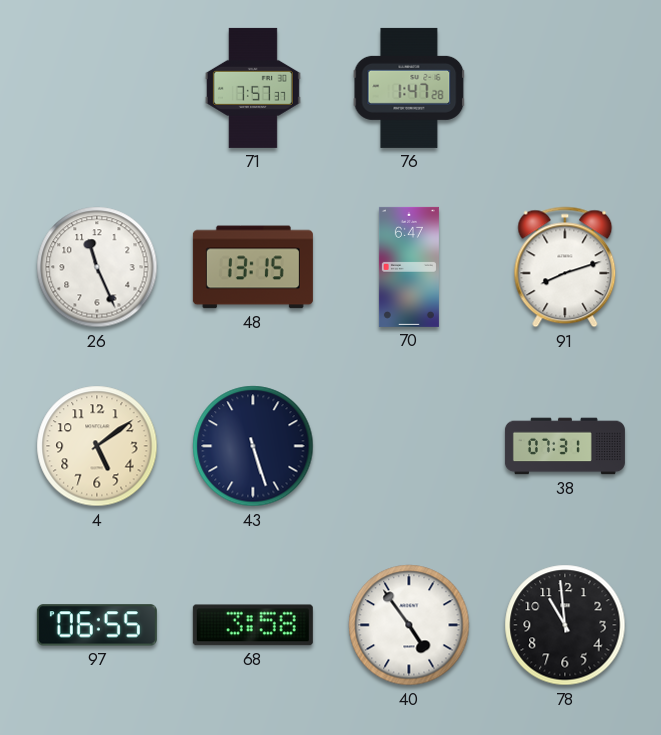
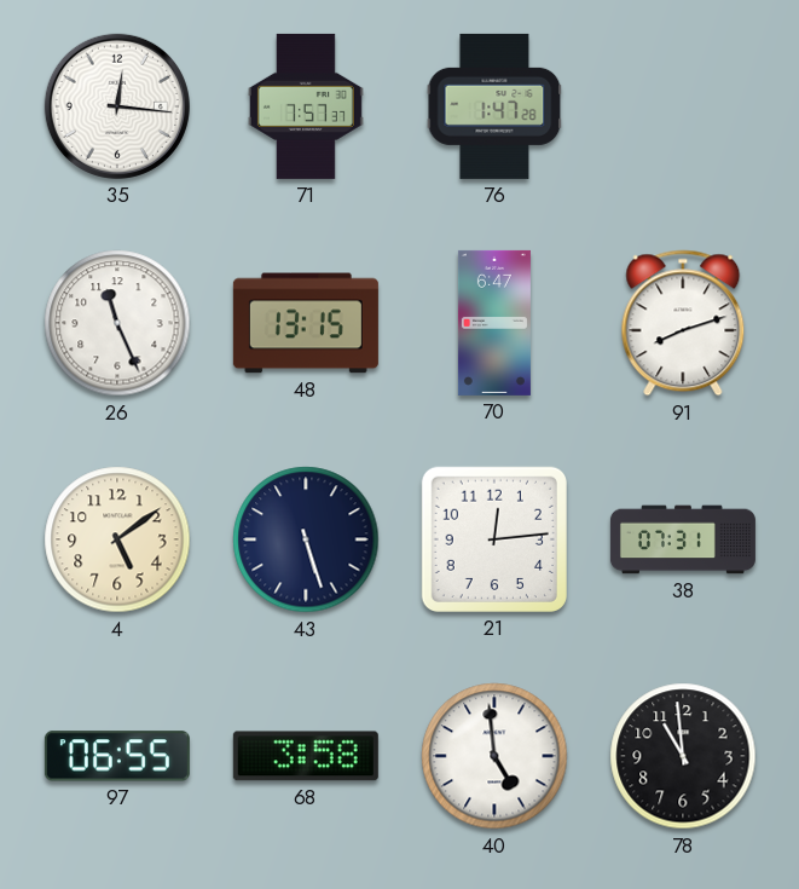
35: none -> 12:16
21: none -> 12:14
40: 4:54 -> 4:59
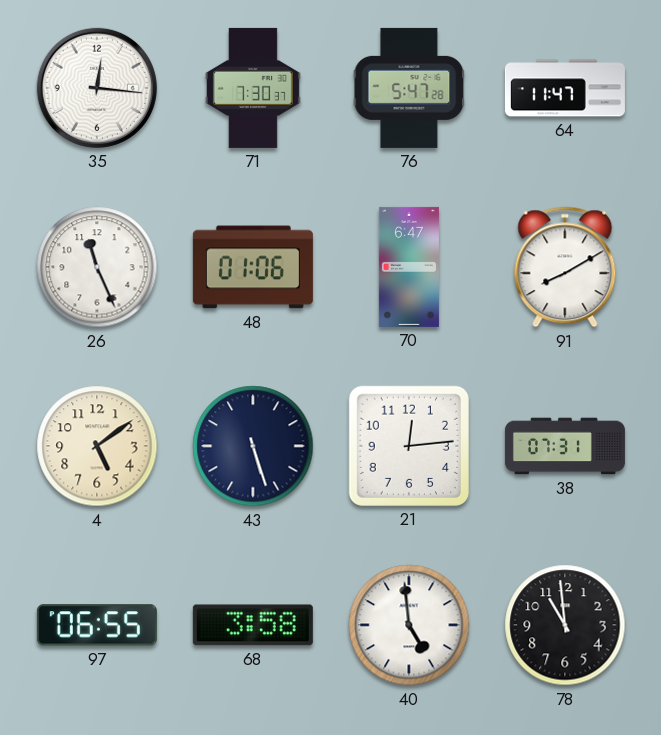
71: 7:57 -> 7:30
76: 1:47 -> 5:47
64: none -> 11:47
48: 13:15 -> 01:06
91: 8:12 -> 8:10
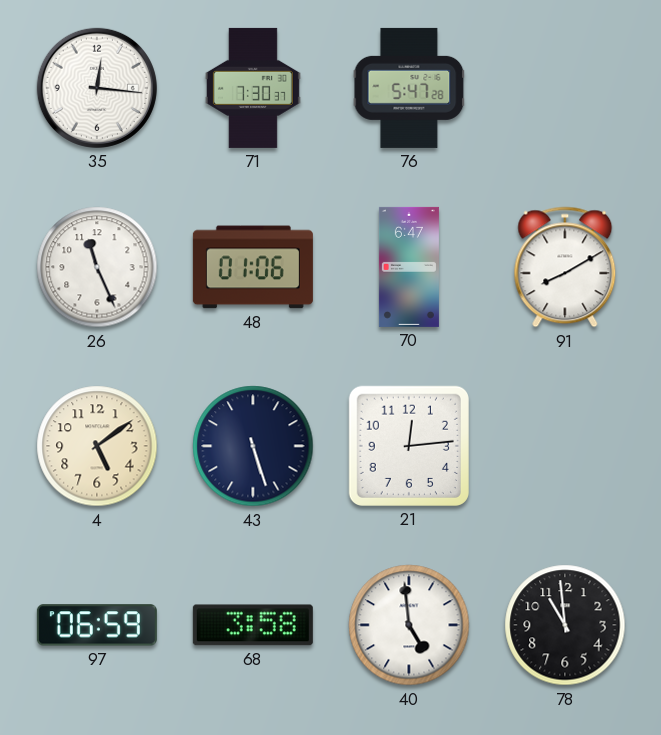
64: 11:47 -> none
38: 07:31 -> none
97: 06:55 -> 06:59
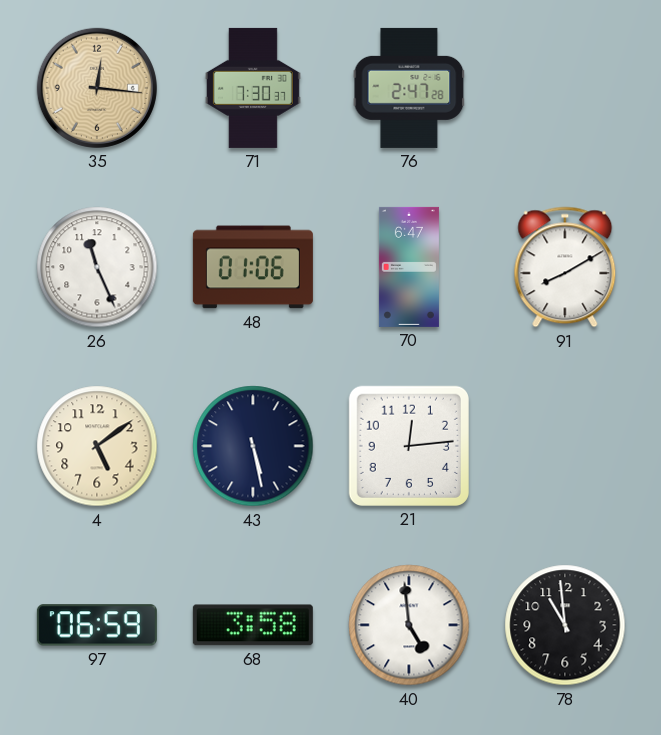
35 dial: white -> champagne
76: 5:47 -> 2:47
43: 5:27 -> 5:28
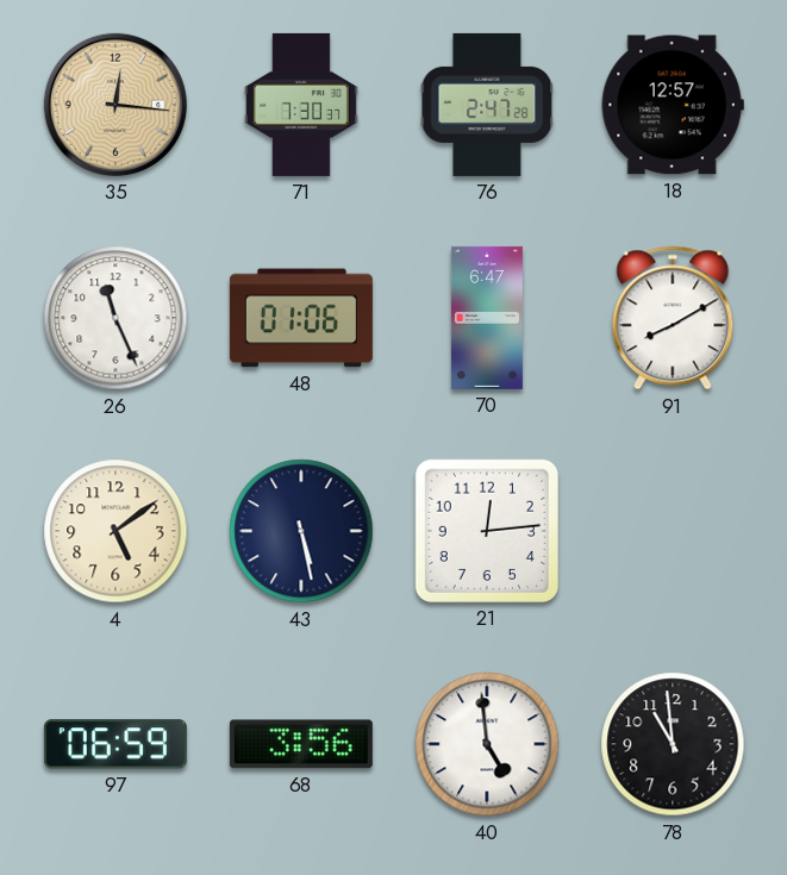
18: none -> 12:57
68: 3:58 -> 3:56
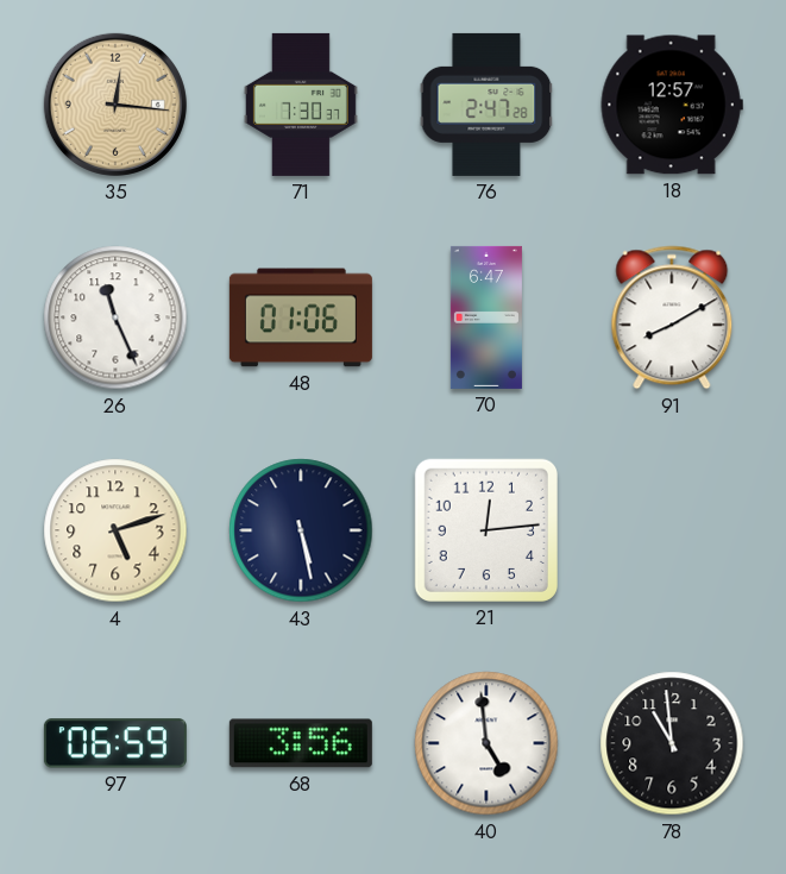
4: 5:09 -> 5:12
